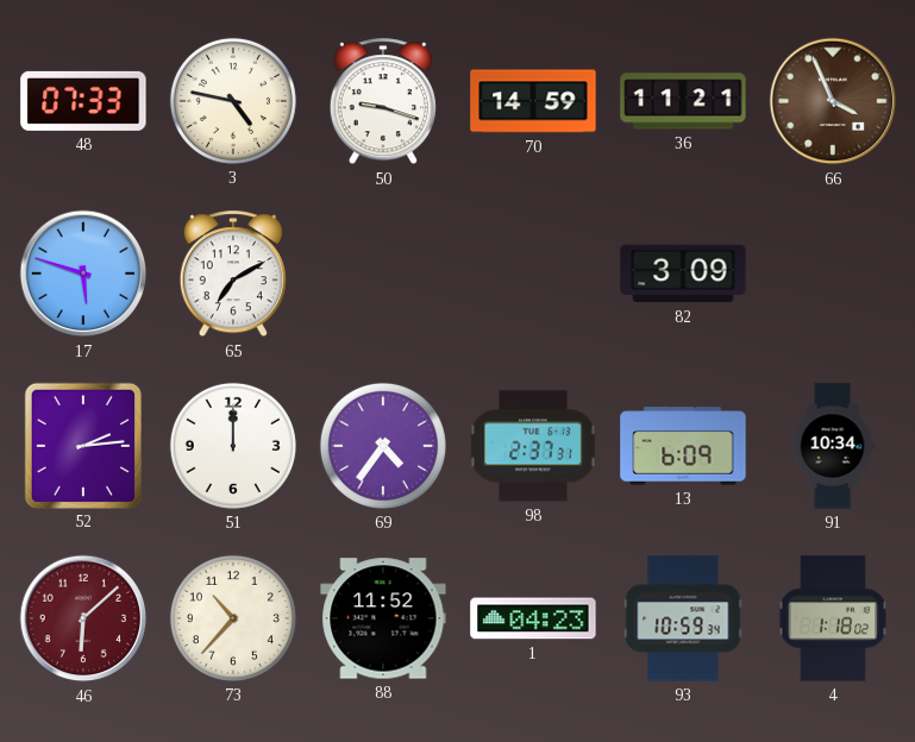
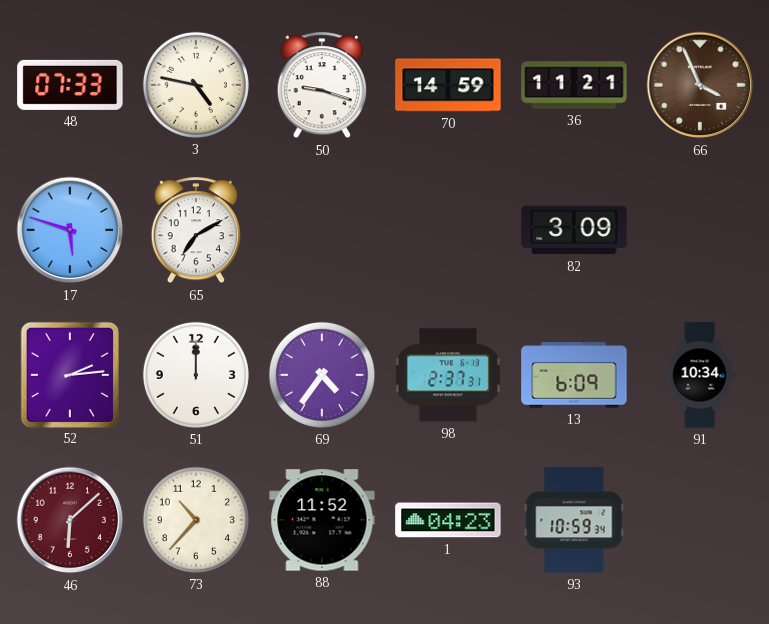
4: 1:18 -> none
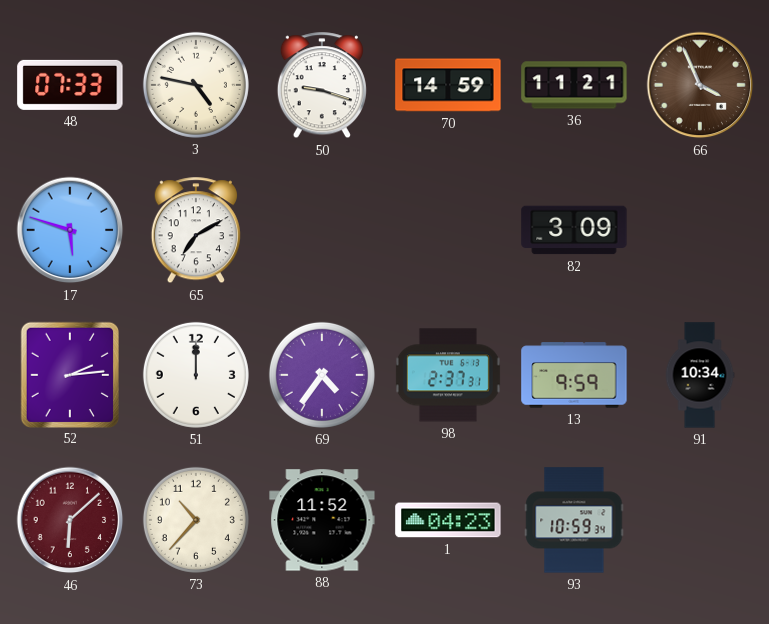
13: 6:09 -> 9:59
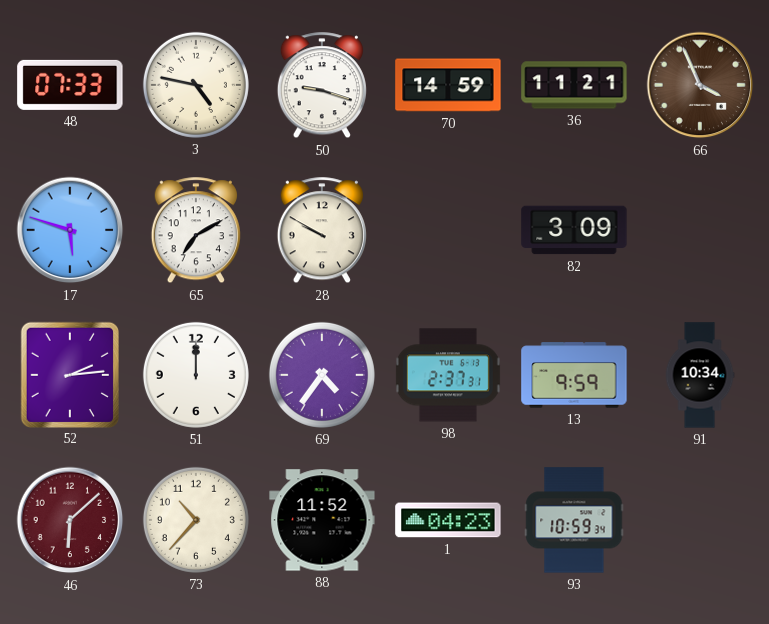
28: none -> 9:50
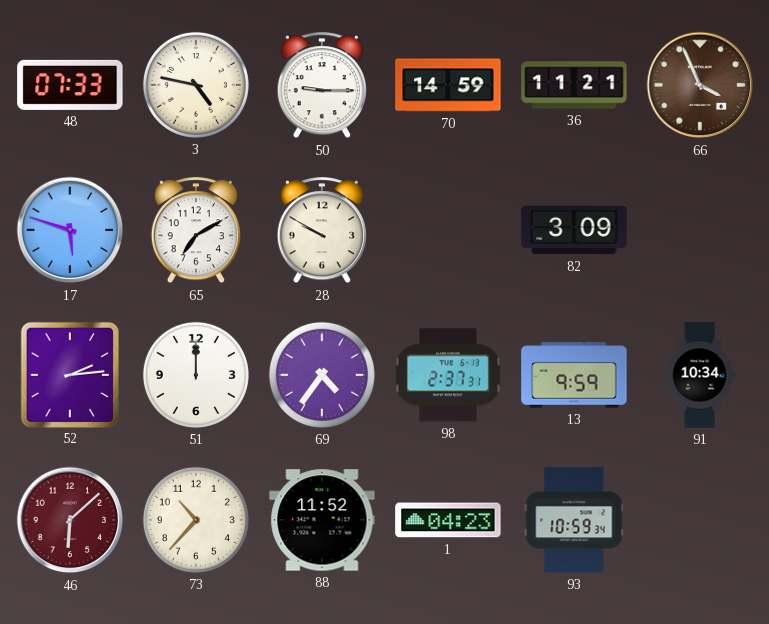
50: 9:18 -> 9:15
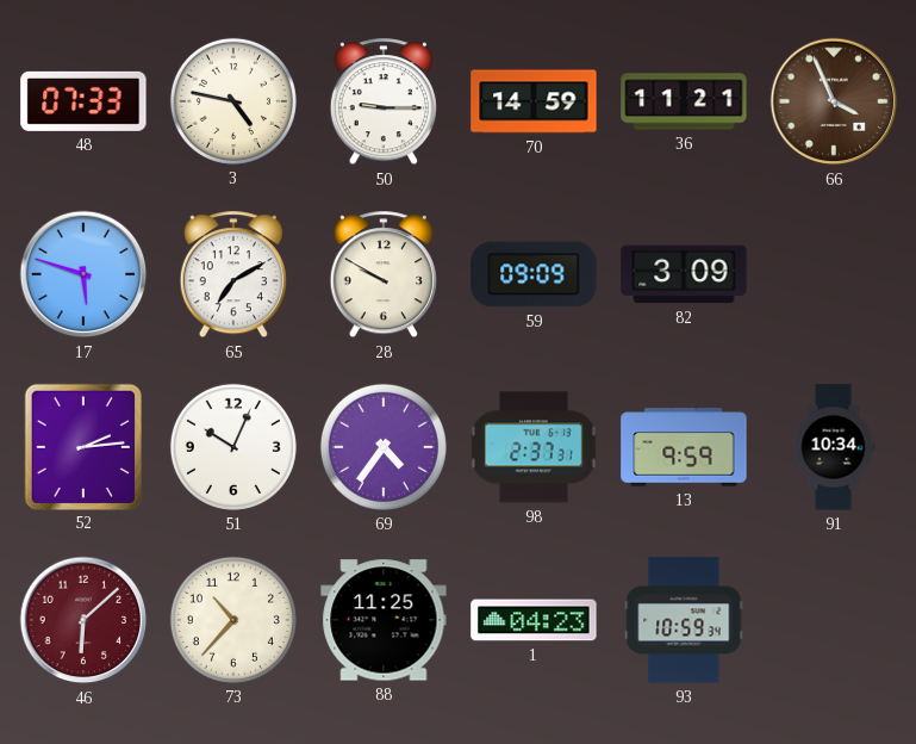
59: none -> 09:09
51: 12:00 -> 10:04
88: 11:52 -> 11:25
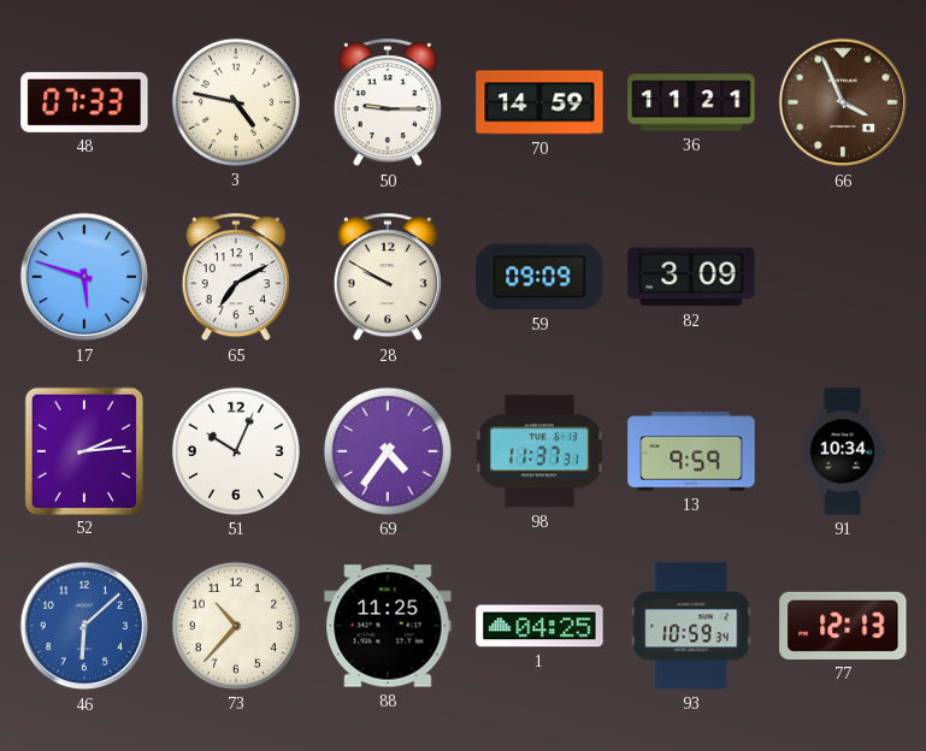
98: 2:37 -> 11:37
46 dial: burgundy -> blue
1: 04:23 -> 04:25
77: none -> 12:13
